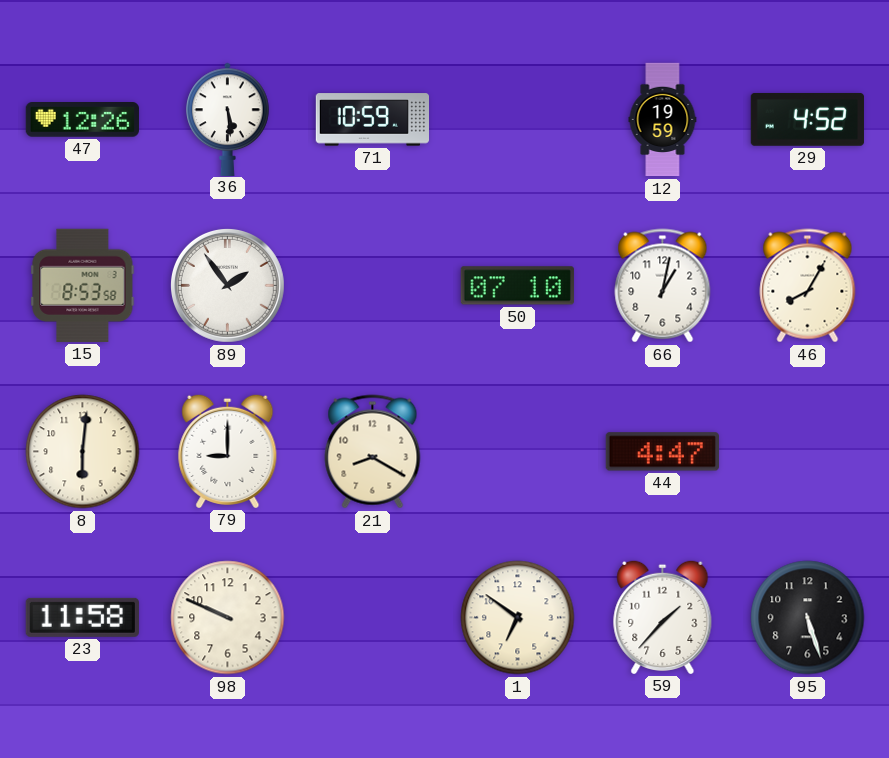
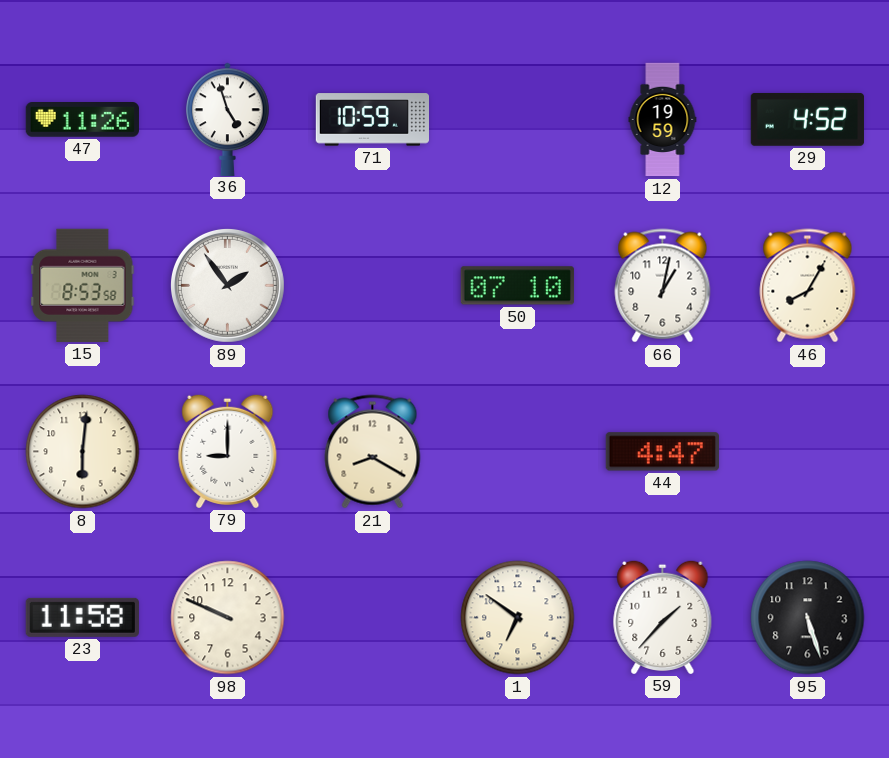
47: 12:26 -> 11:26
36: 5:29 -> 4:57
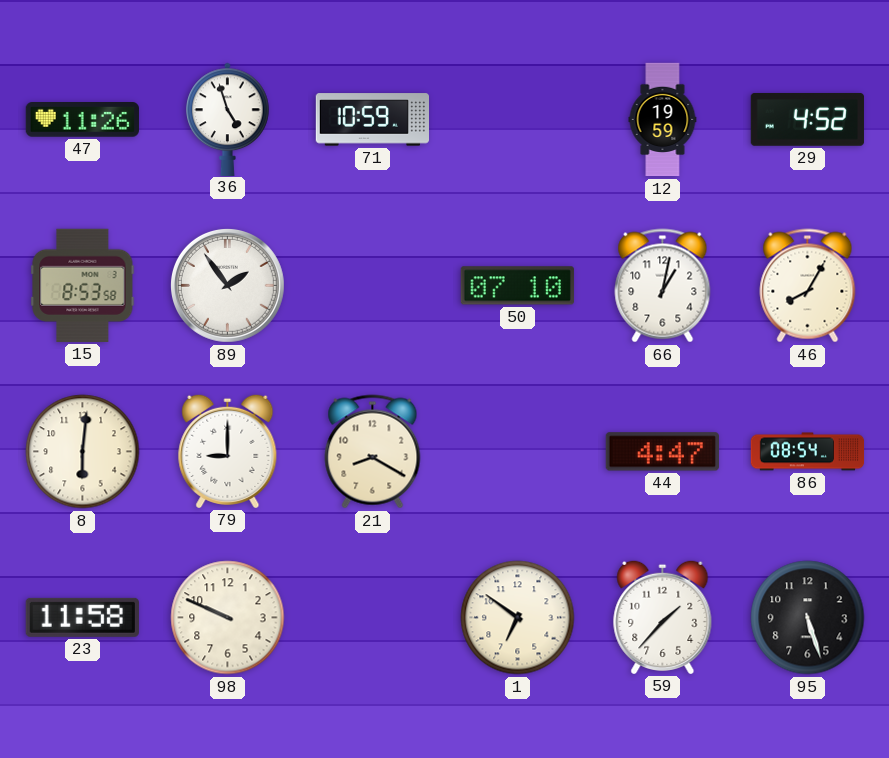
86: none -> 08:54
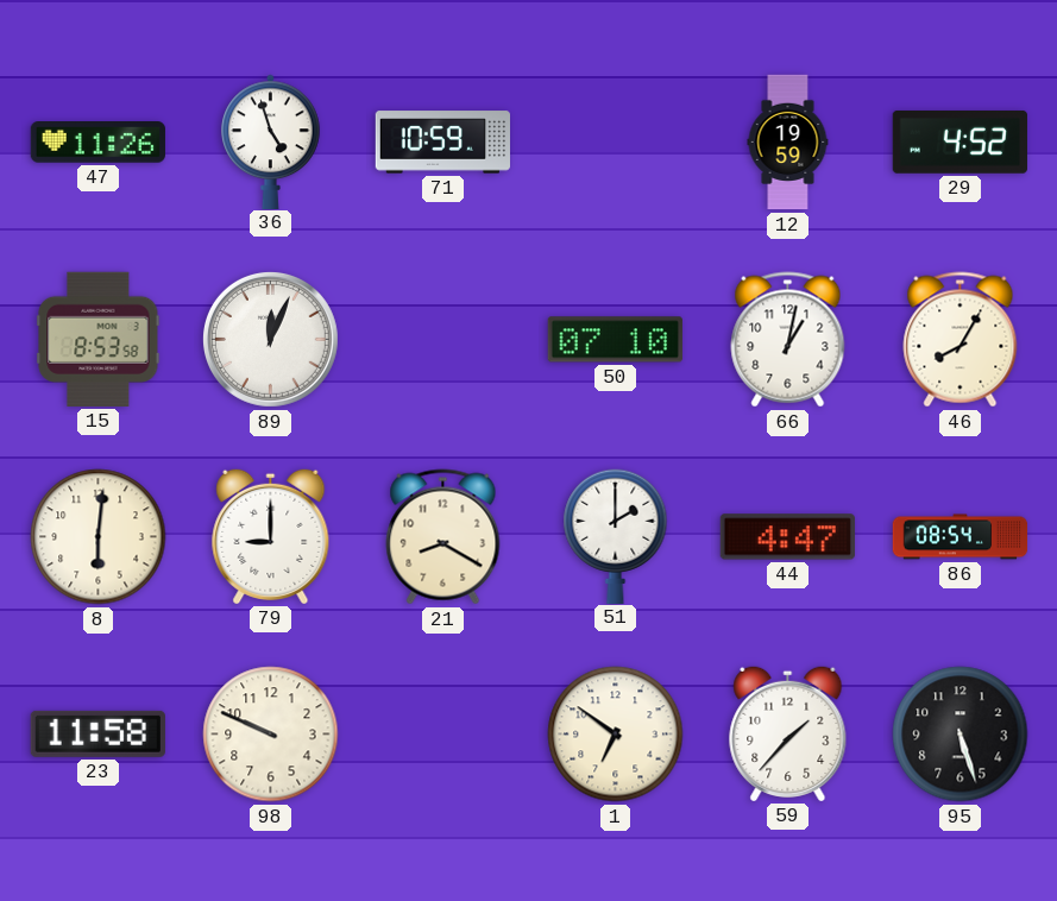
89: 1:54 -> 12:04
51: none -> 2:00
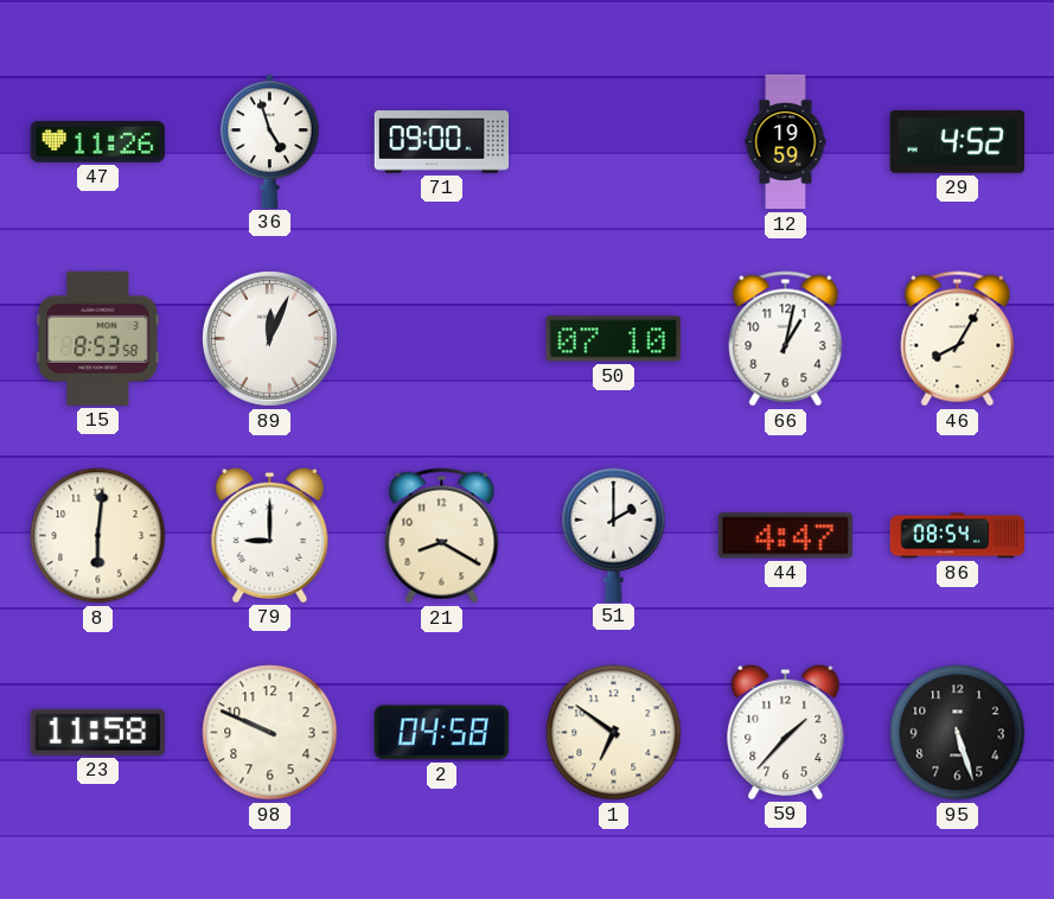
71: 10:59 -> 09:00
2: none -> 04:58
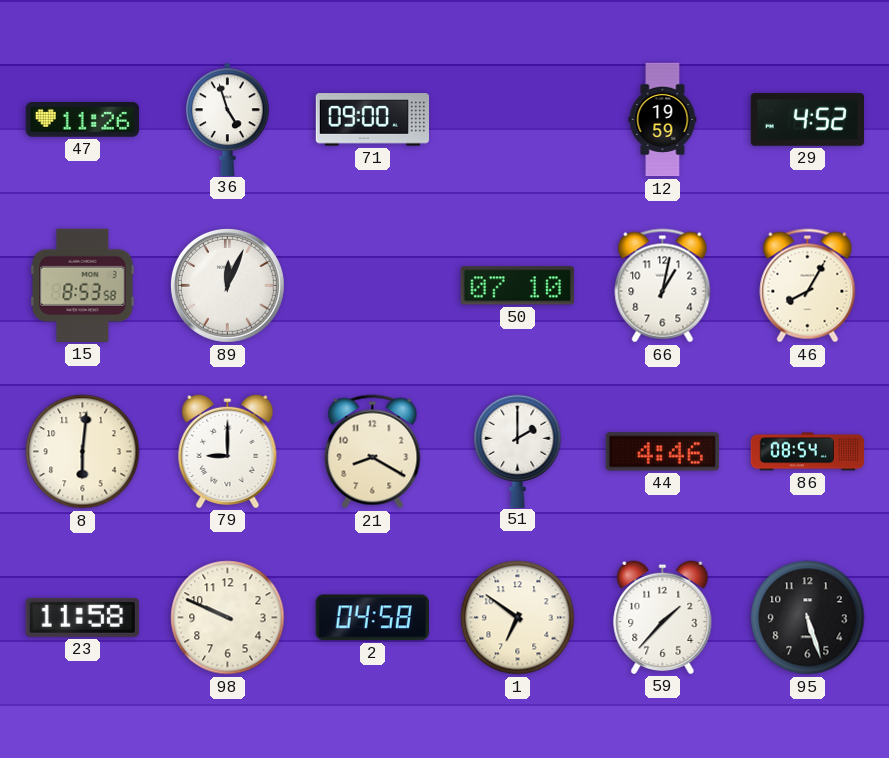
44: 4:47 -> 4:46
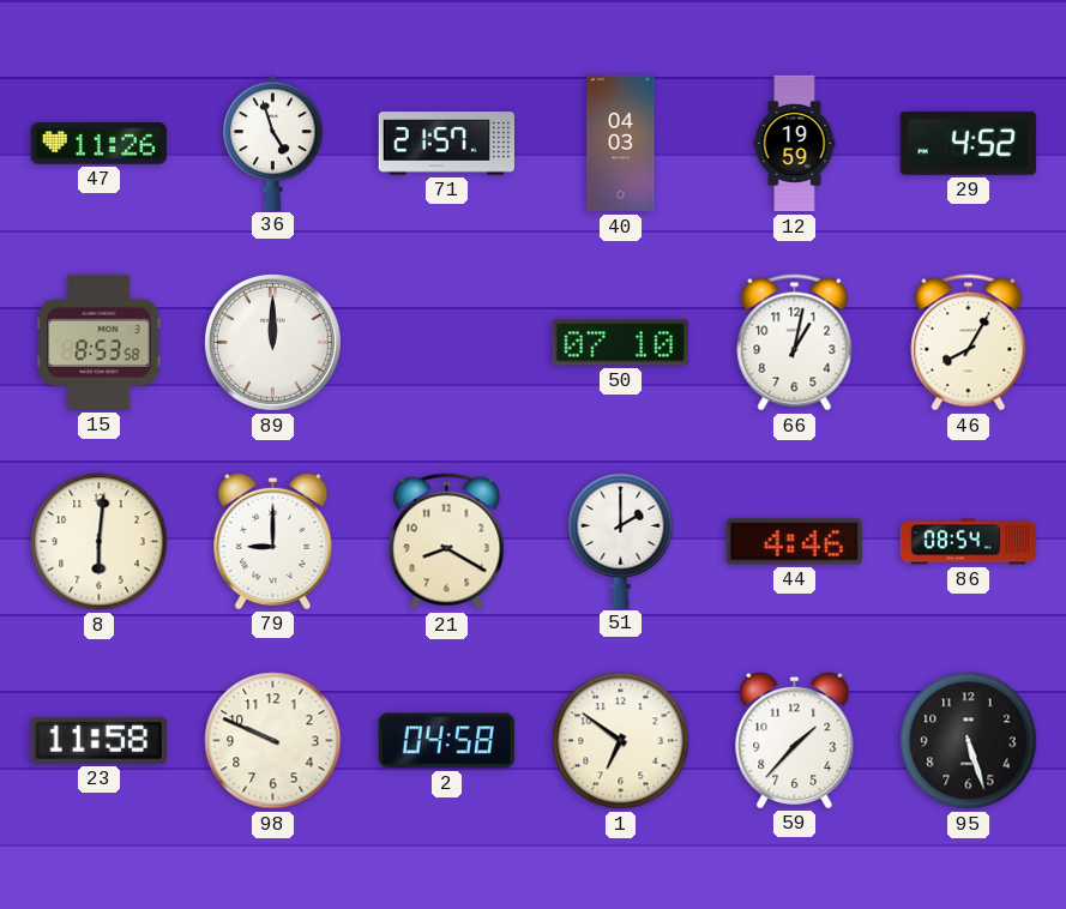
71: 09:00 -> 21:57
40: none -> 04:03
89: 12:04 -> 12:00
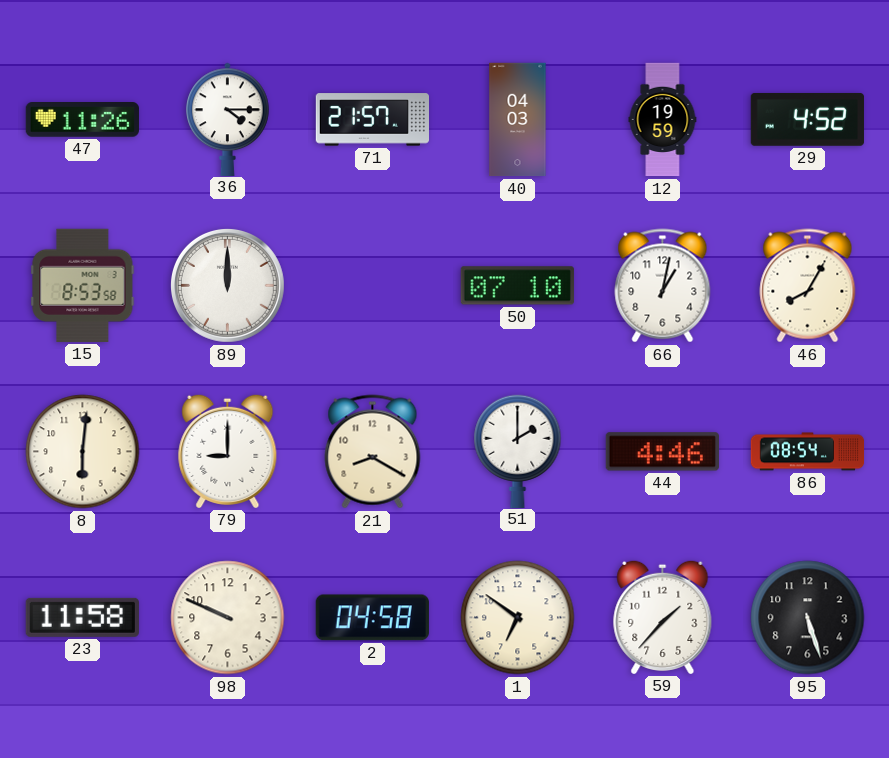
36: 4:57 -> 4:15
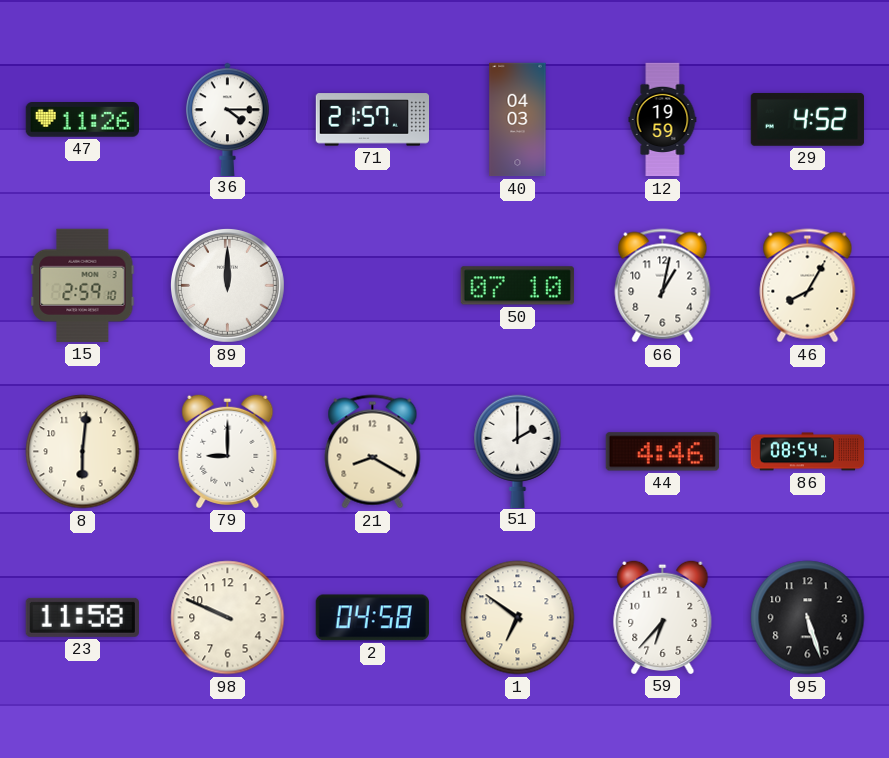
15: 8:53 -> 2:59
59: 1:37 -> 6:37
